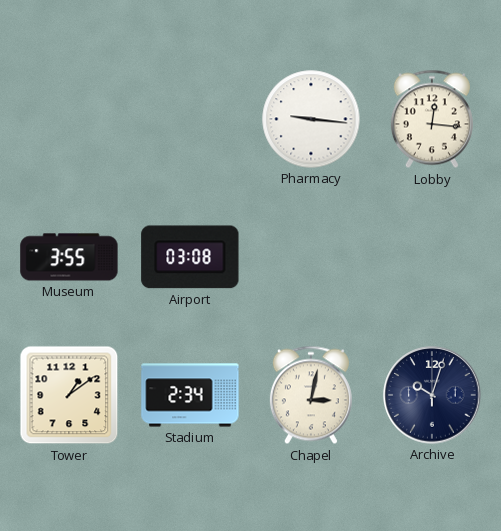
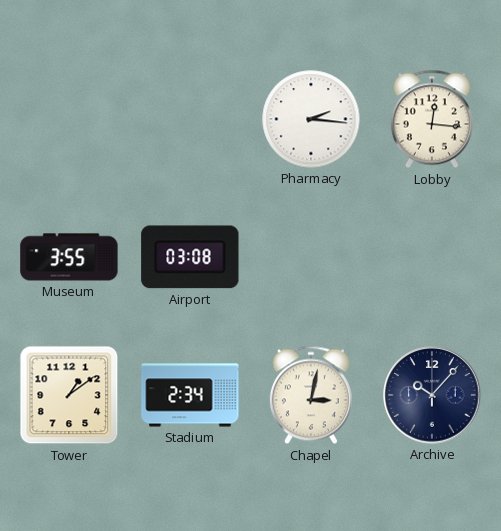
Pharmacy: 9:16 -> 2:16
Archive: 10:03 -> 10:07
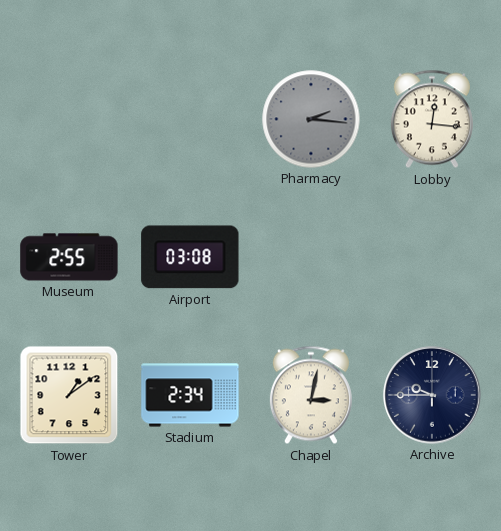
Pharmacy dial: white -> grey
Museum: 3:55 -> 2:55
Archive: 10:07 -> 9:45
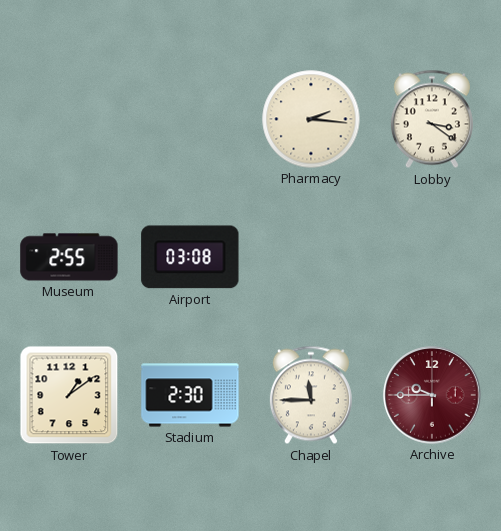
Pharmacy dial: grey -> cream
Lobby: 12:16 -> 3:21
Stadium: 2:34 -> 2:30
Chapel: 3:02 -> 11:45
Archive dial: navy -> burgundy
